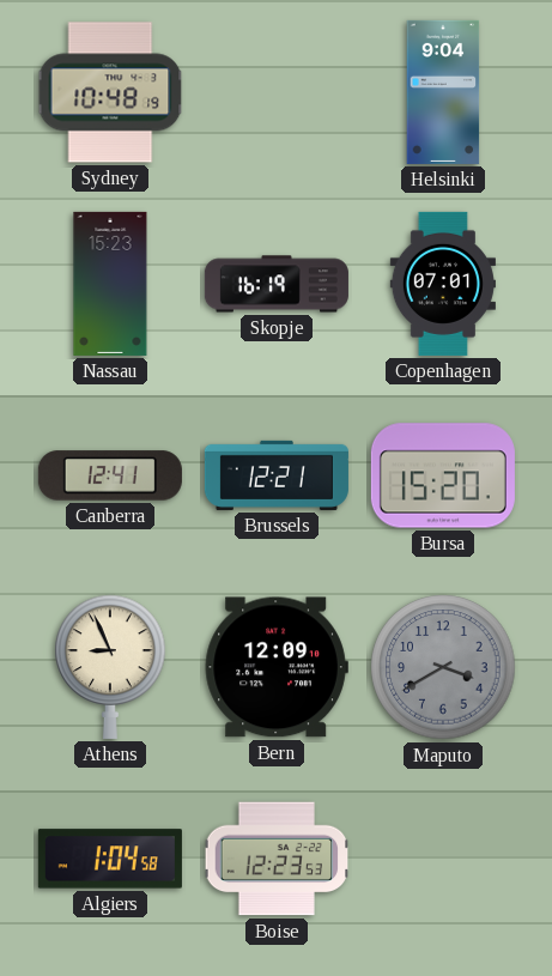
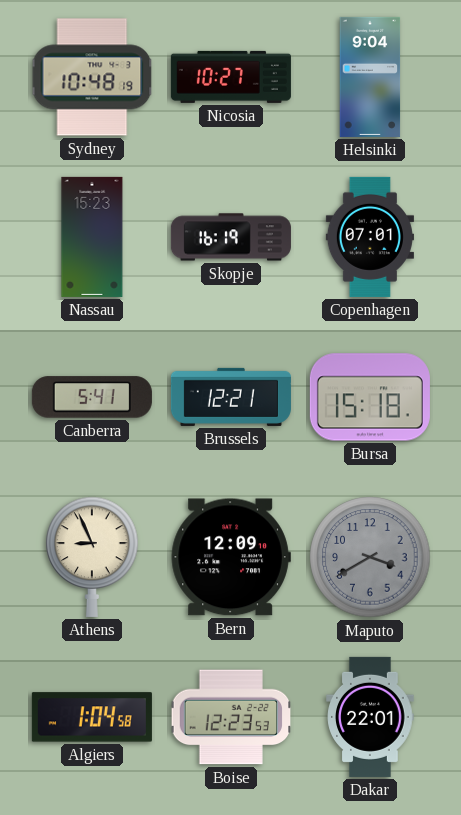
Nicosia: none -> 10:27
Canberra: 12:41 -> 5:41
Bursa: 15:20 -> 15:18
Dakar: none -> 22:01
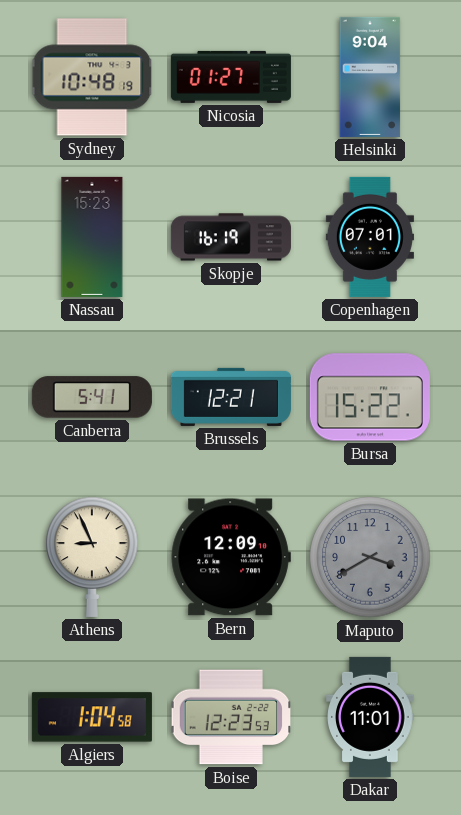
Nicosia: 10:27 -> 01:27
Bursa: 15:18 -> 15:22
Dakar: 22:01 -> 11:01
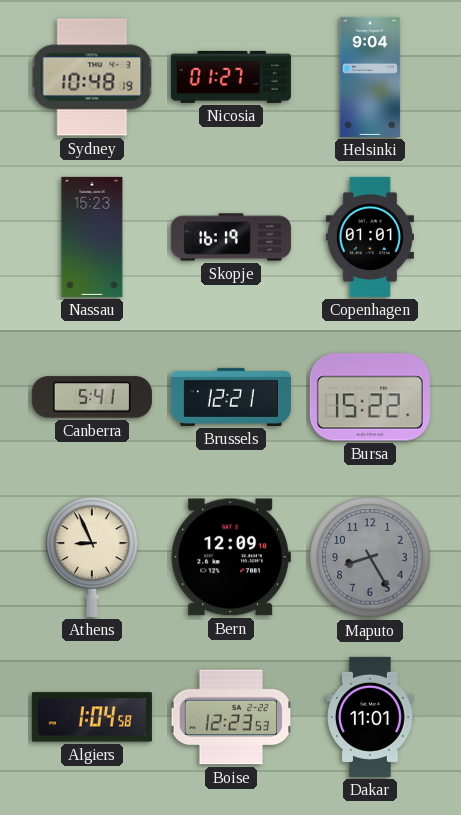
Copenhagen: 07:01 -> 01:01
Maputo: 3:40 -> 8:25
